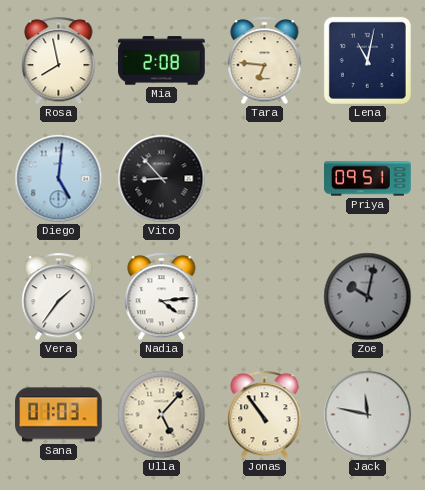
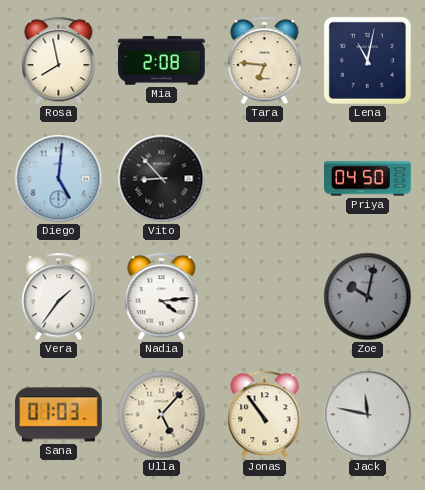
Priya: 09:51 -> 04:50
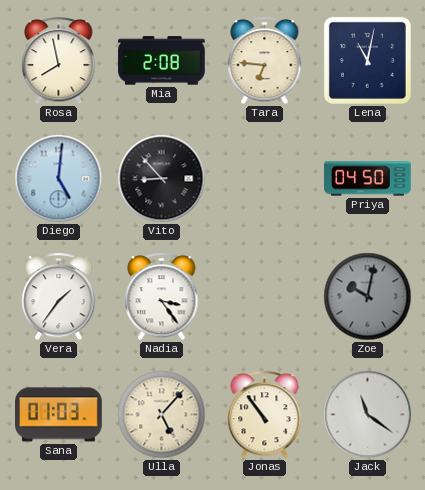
Nadia: 4:14 -> 3:24
Jack: 11:47 -> 11:21
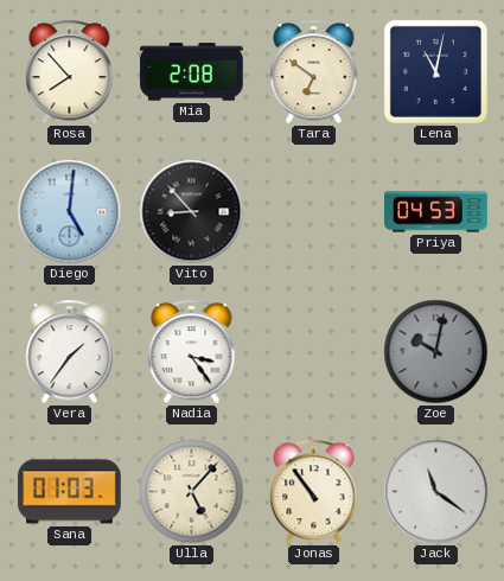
Rosa: 7:58 -> 7:53
Tara: 6:46 -> 6:51
Priya: 04:50 -> 04:53
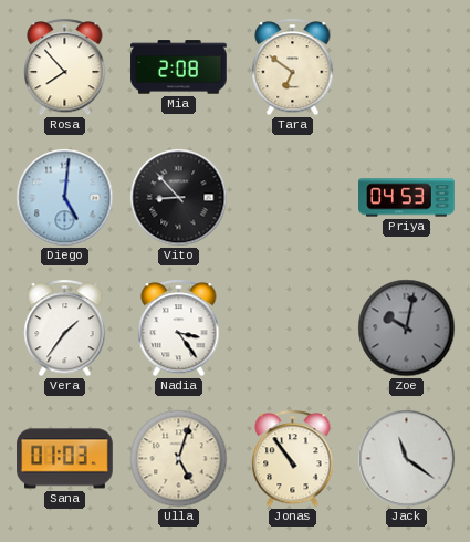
Lena: 11:02 -> none
Ulla: 5:07 -> 5:03
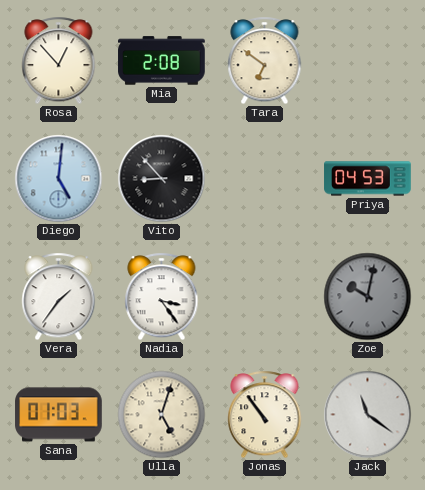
Rosa: 7:53 -> 12:53
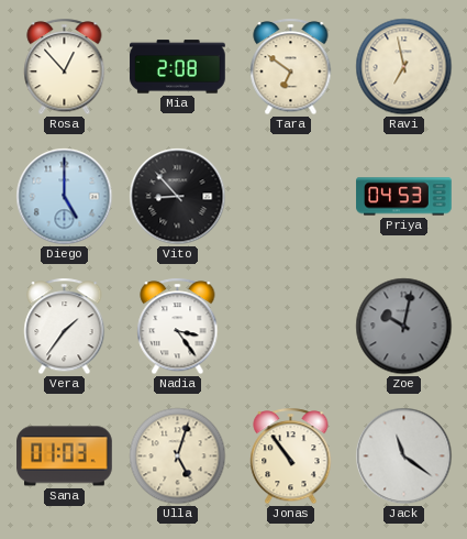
Ravi: none -> 6:58
Diego: 5:01 -> 5:00
